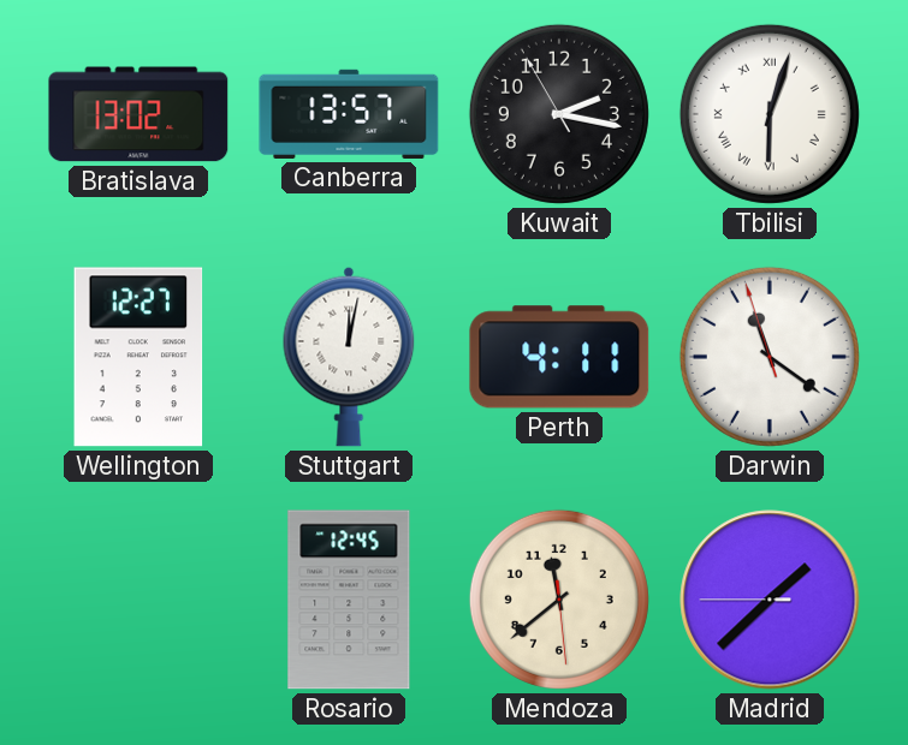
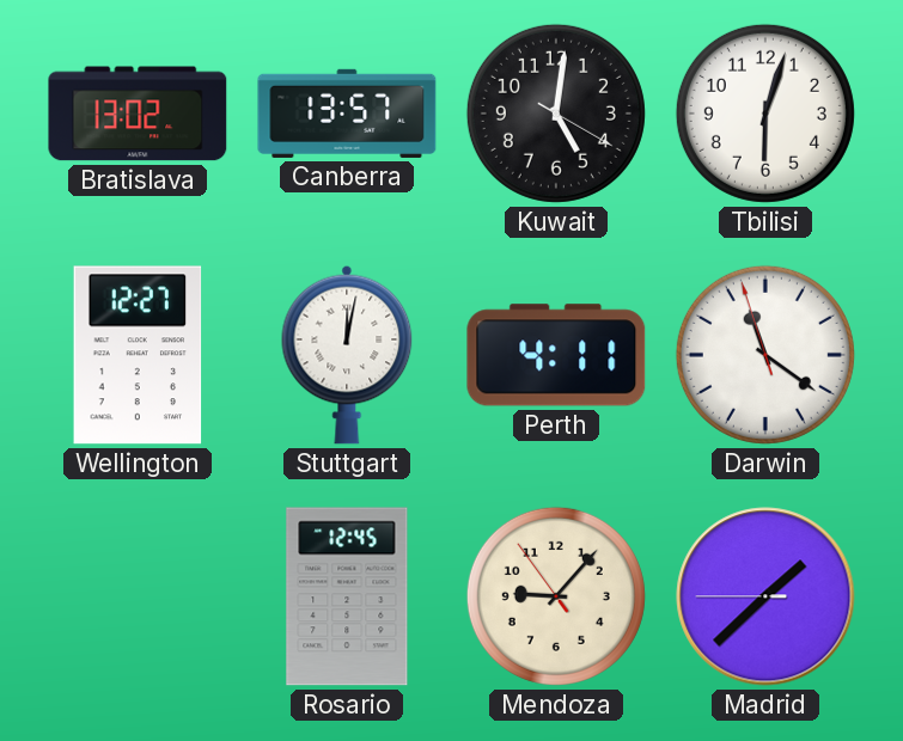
Kuwait: 2:16 -> 5:01
Tbilisi numerals: Roman -> Arabic
Mendoza: 11:38 -> 9:06
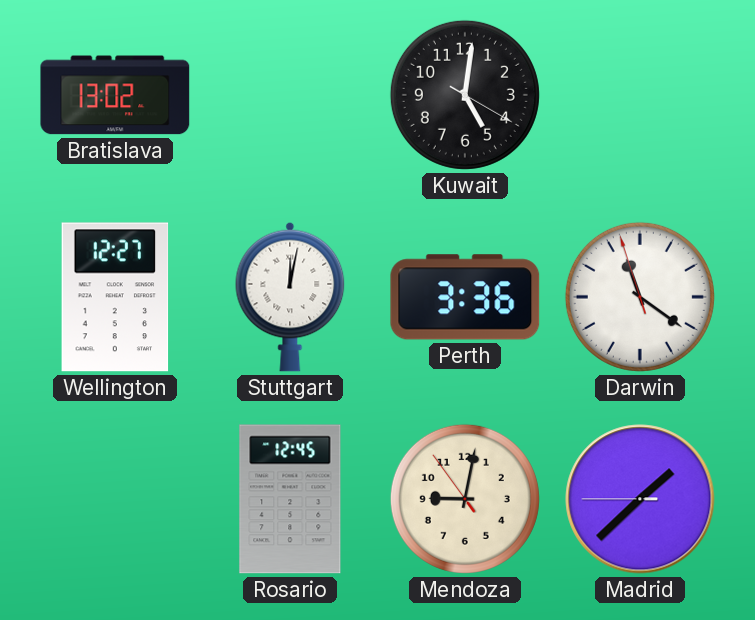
Canberra: 13:57 -> none
Tbilisi: 6:03 -> none
Perth: 4:11 -> 3:36
Mendoza: 9:06 -> 9:01
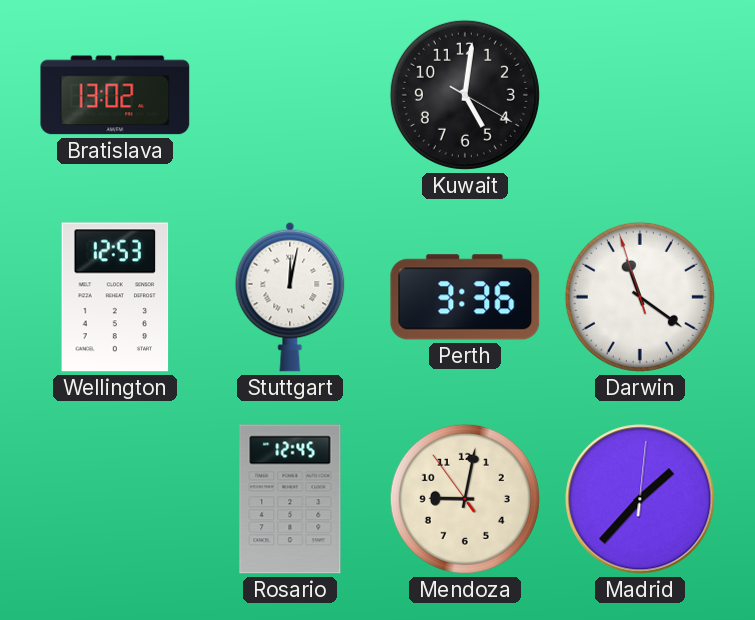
Wellington: 12:27 -> 12:53
Madrid: 1:37:45 -> 1:37:01
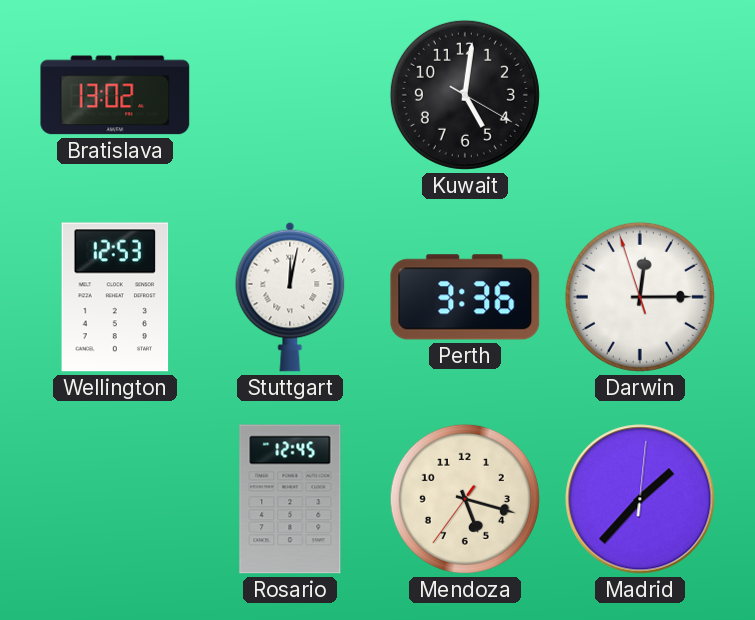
Darwin: 11:20 -> 12:14
Mendoza: 9:01 -> 5:17
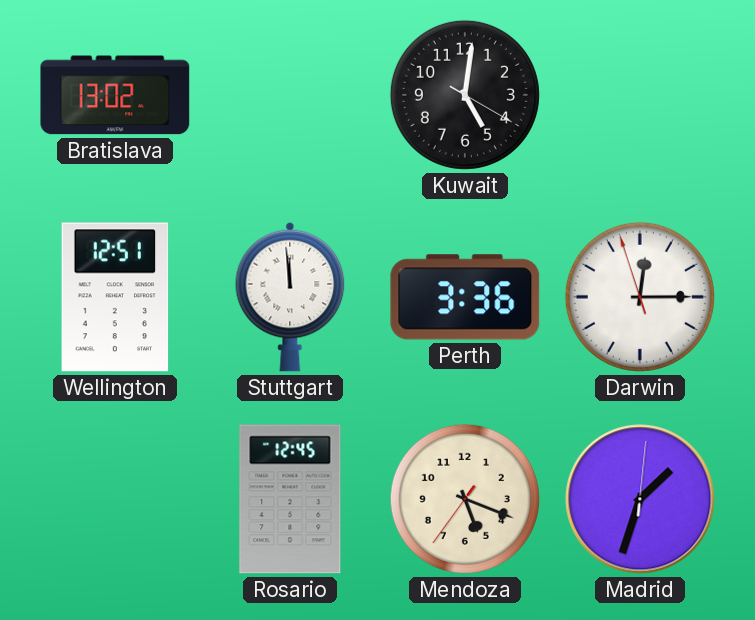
Wellington: 12:53 -> 12:51
Stuttgart: 12:02 -> 11:59
Mendoza: 5:17 -> 5:18
Madrid: 1:37 -> 1:33
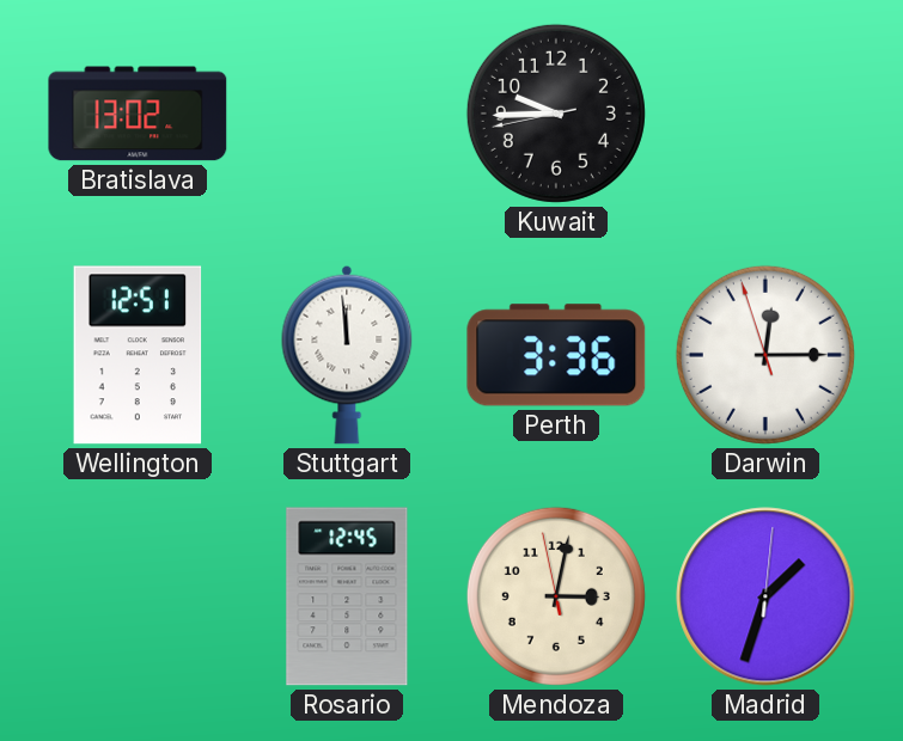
Kuwait: 5:01 -> 9:44
Mendoza: 5:18 -> 3:01
